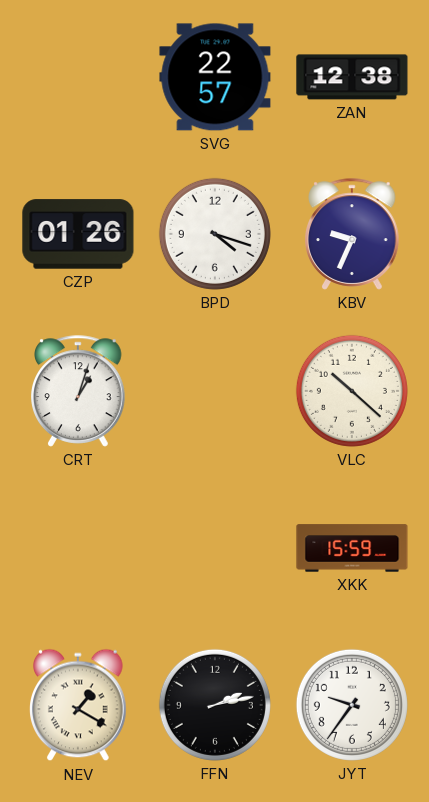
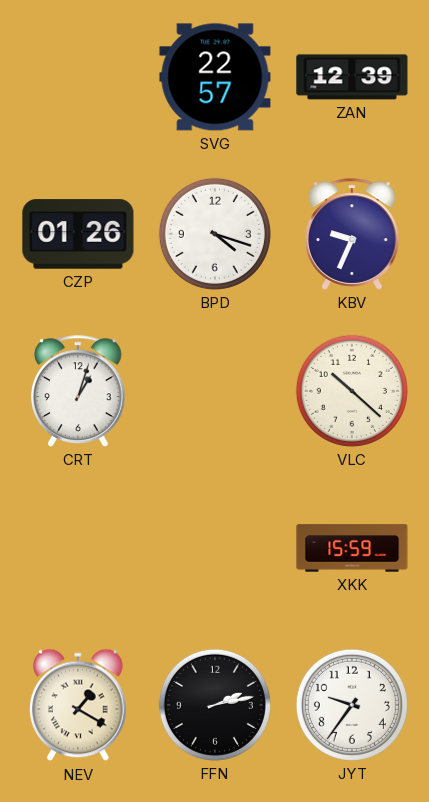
ZAN: 12:38 -> 12:39
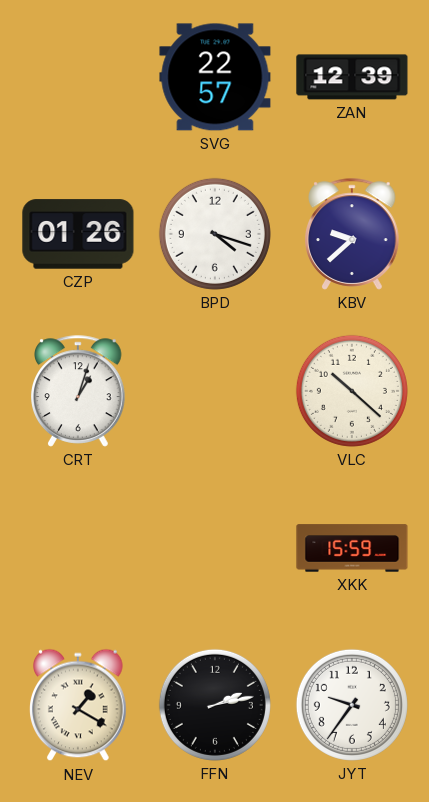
KBV: 9:34 -> 9:38
